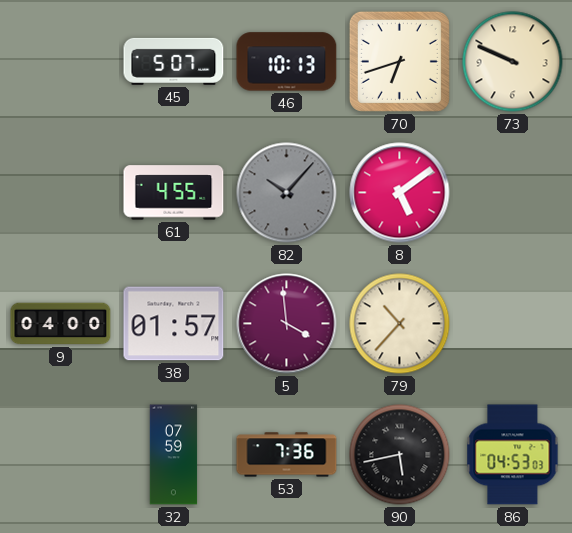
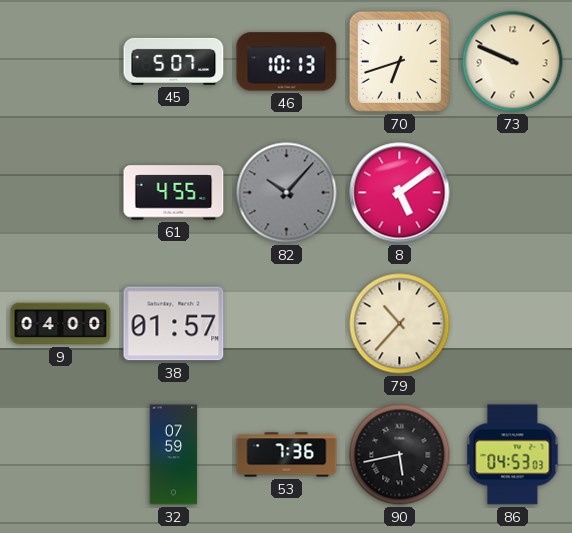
5: 3:59 -> none
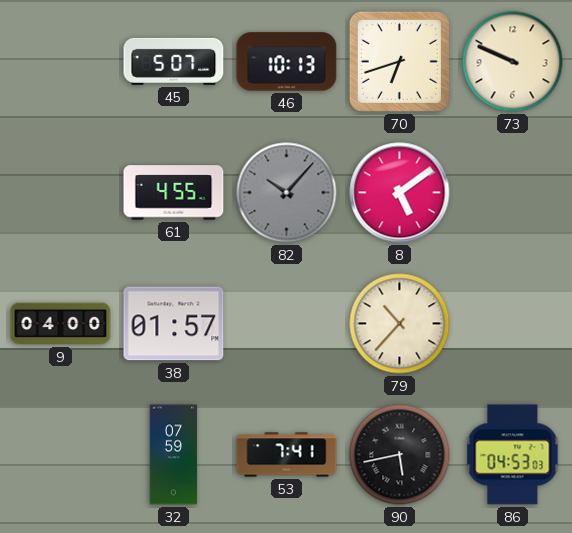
53: 7:36 -> 7:41
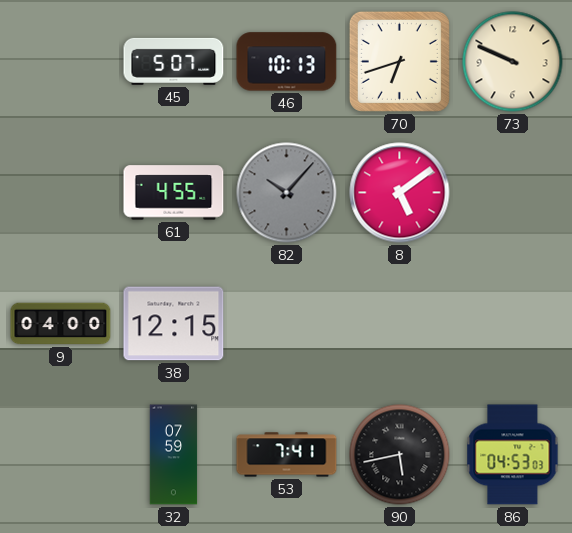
38: 01:57 -> 12:15
79: 10:37 -> none
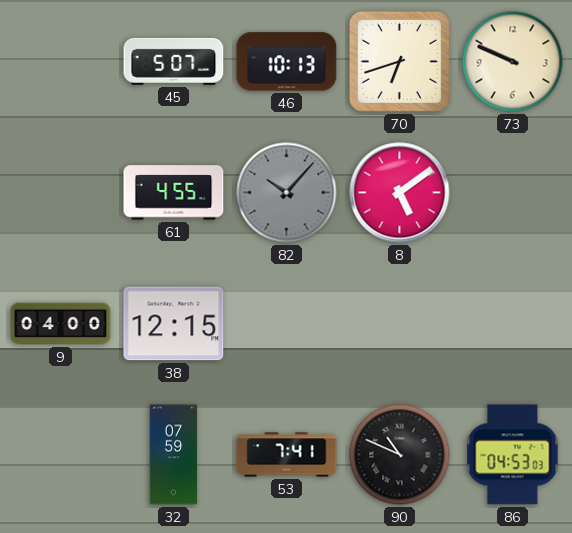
90: 5:43 -> 10:49
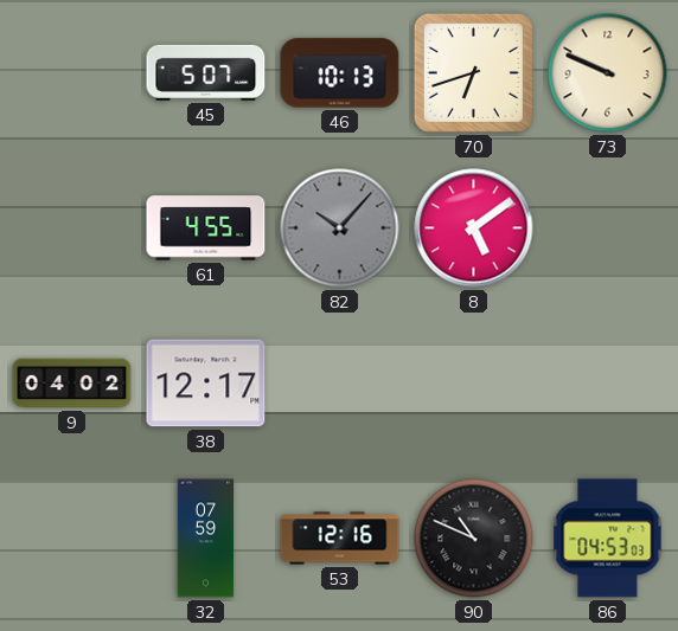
9: 04:00 -> 04:02
38: 12:15 -> 12:17
53: 7:41 -> 12:16
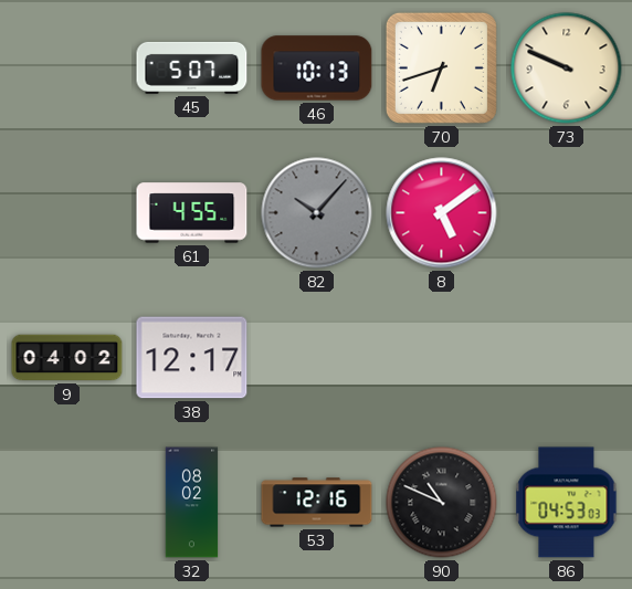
32: 07:59 -> 08:02
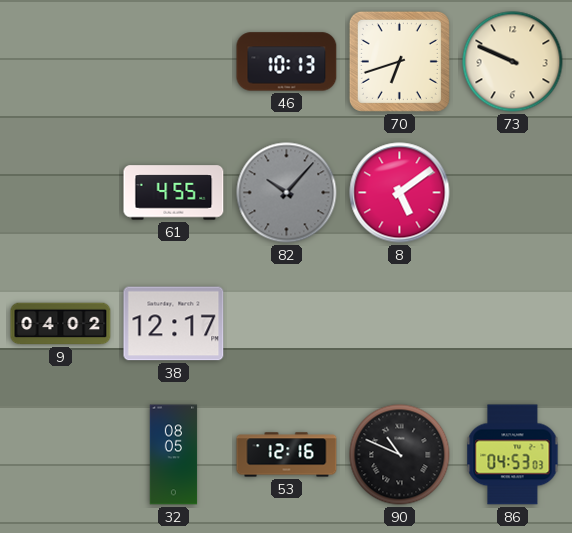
45: 5:07 -> none
32: 08:02 -> 08:05
